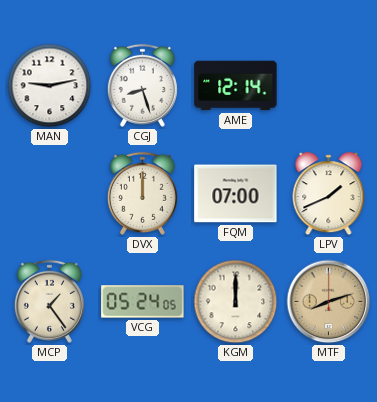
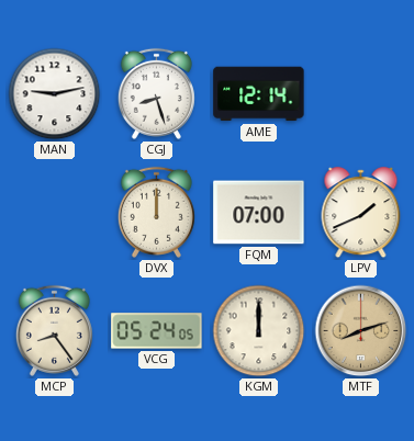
MCP: 1:24 -> 8:24
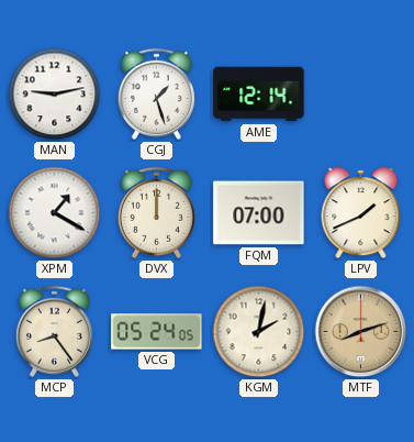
CGJ: 8:27 -> 1:27
XPM: none -> 1:20
KGM: 12:00 -> 2:02
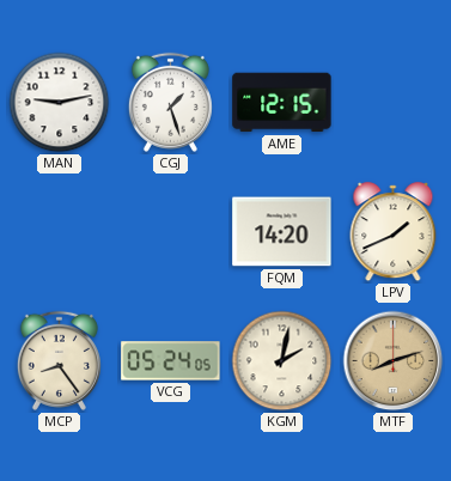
AME: 12:14 -> 12:15
XPM: 1:20 -> none
DVX: 12:00 -> none
FQM: 07:00 -> 14:20
